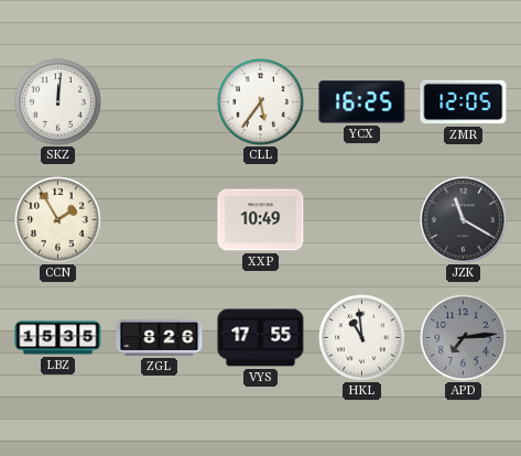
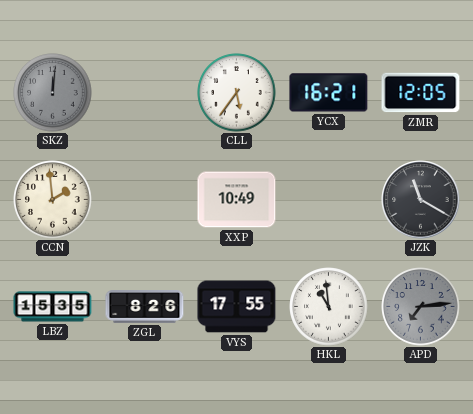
SKZ dial: white -> grey
YCX: 16:25 -> 16:21
CCN: 1:55 -> 1:59
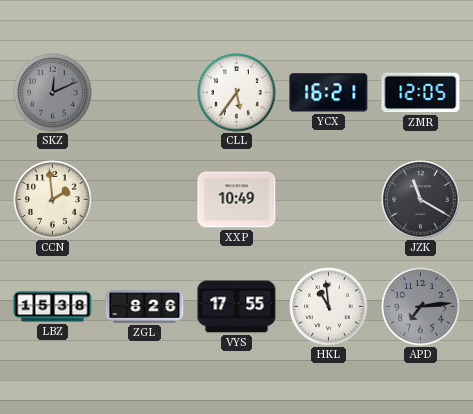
SKZ: 12:01 -> 12:11
LBZ: 15:35 -> 15:38
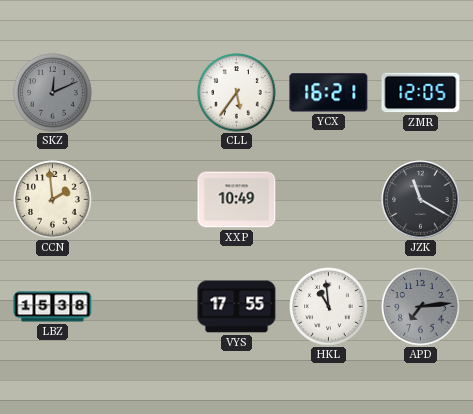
ZGL: 8:26 -> none
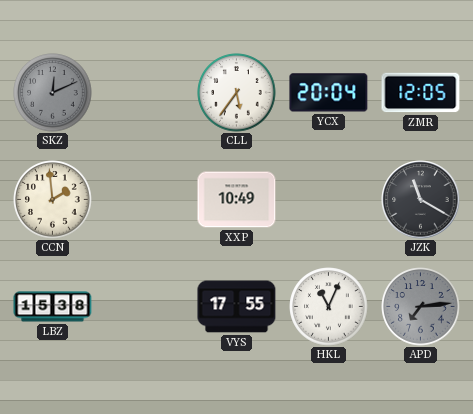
YCX: 16:21 -> 20:04
HKL: 10:59 -> 11:04
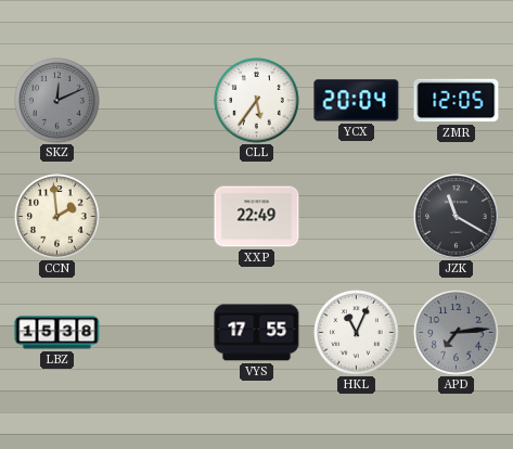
XXP: 10:49 -> 22:49
